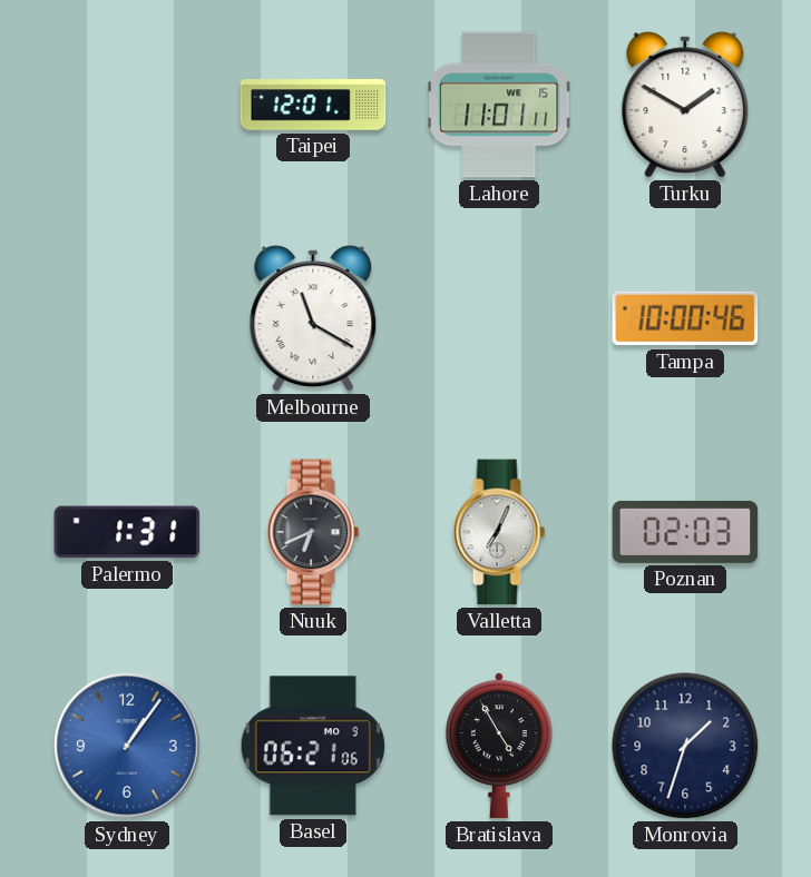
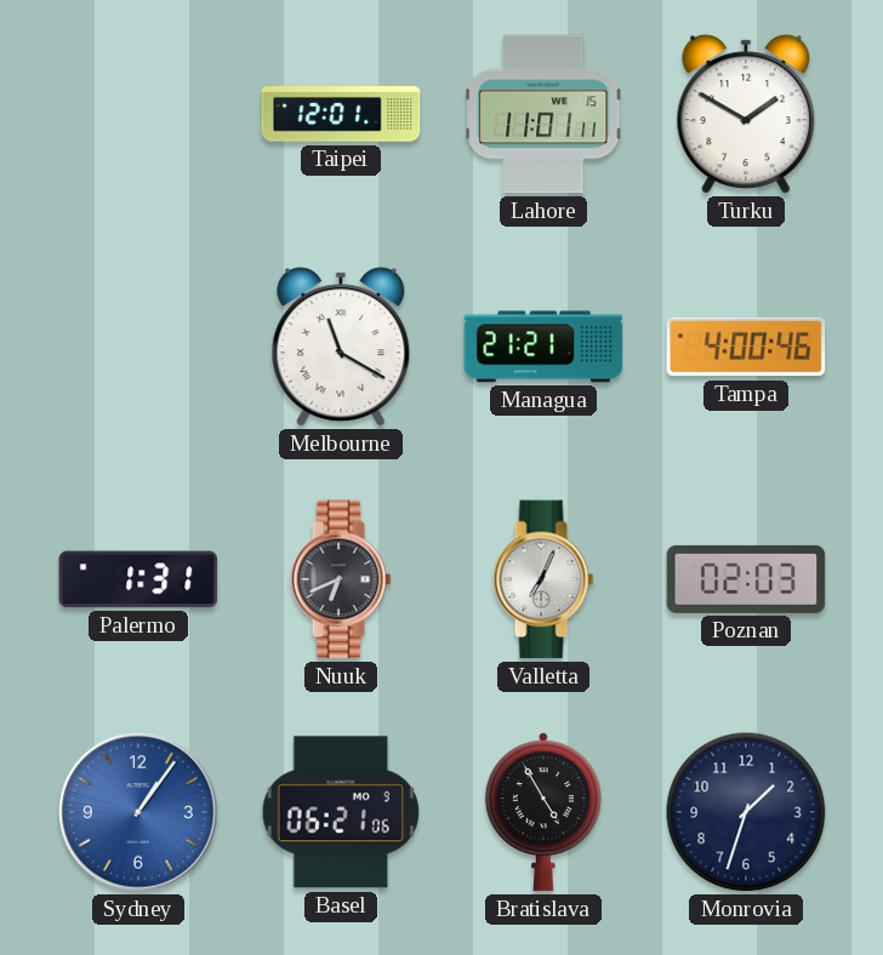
Managua: none -> 21:21
Tampa: 10:00 -> 4:00
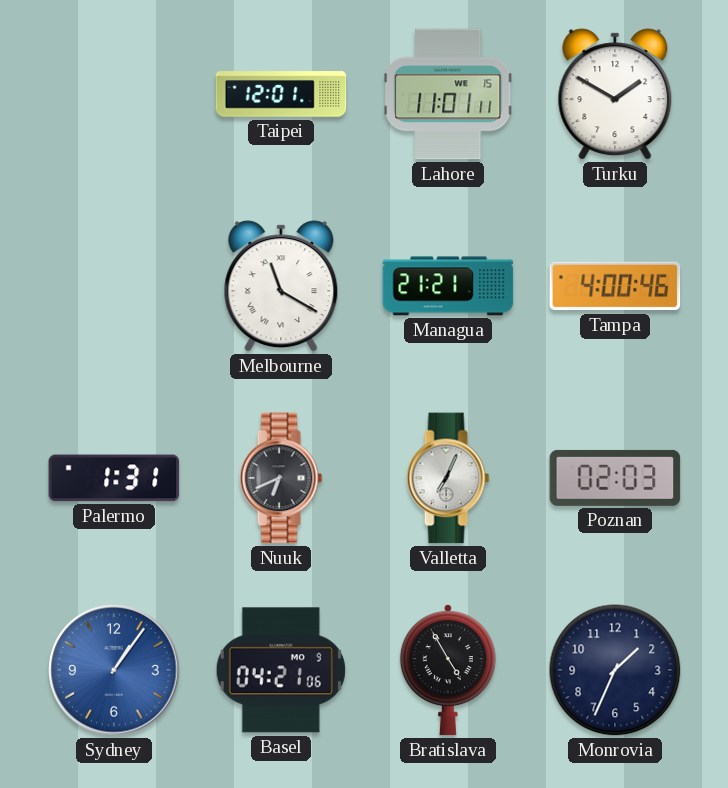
Basel: 06:21 -> 04:21
Monrovia: 1:33 -> 1:34
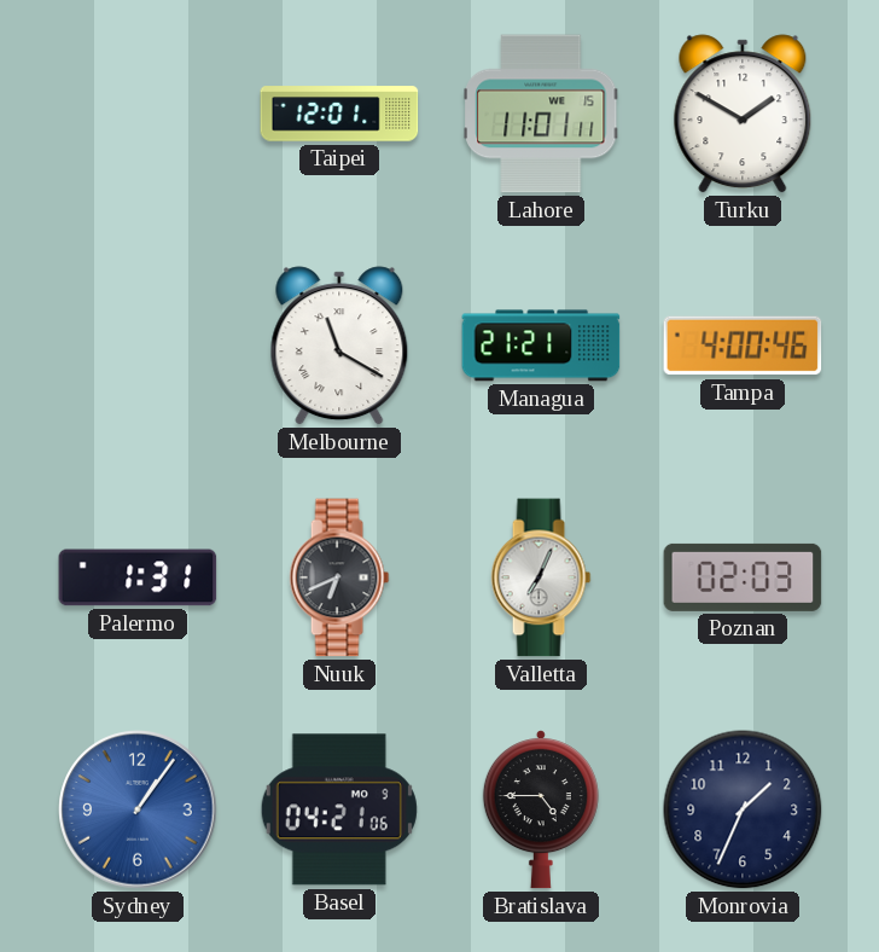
Bratislava: 4:55 -> 4:45
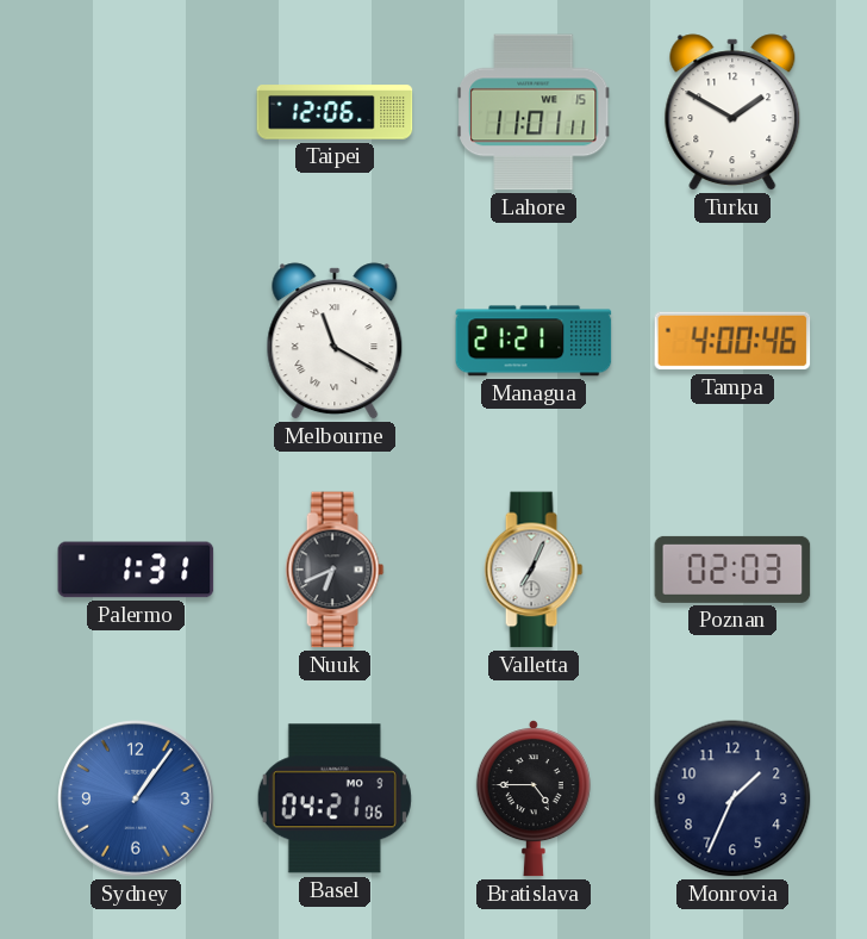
Taipei: 12:01 -> 12:06
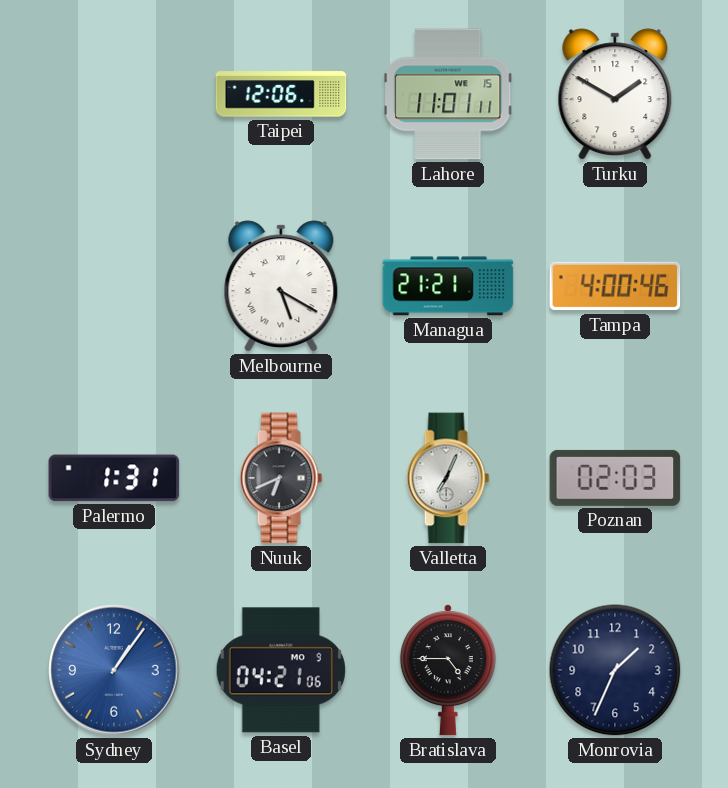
Melbourne: 11:20 -> 5:20
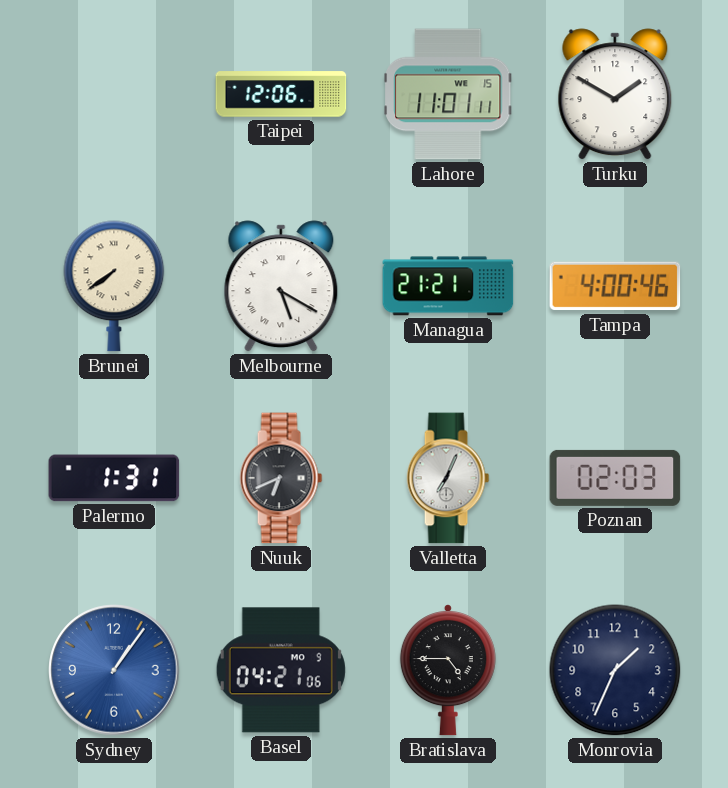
Brunei: none -> 7:39
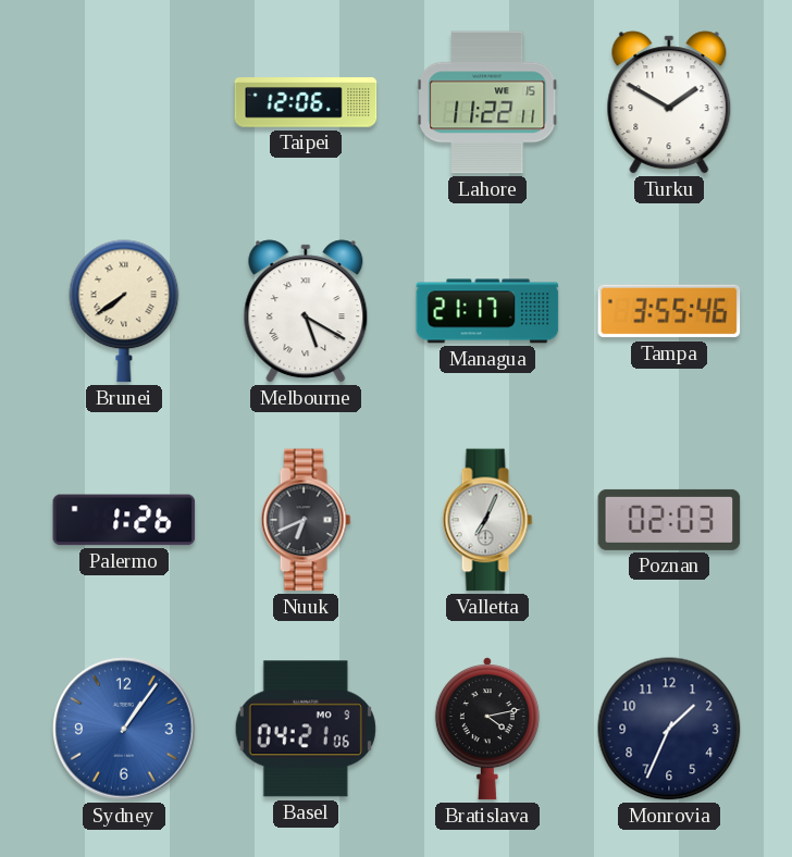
Lahore: 11:01 -> 11:22
Managua: 21:21 -> 21:17
Tampa: 4:00 -> 3:55
Palermo: 1:31 -> 1:26
Bratislava: 4:45 -> 4:13
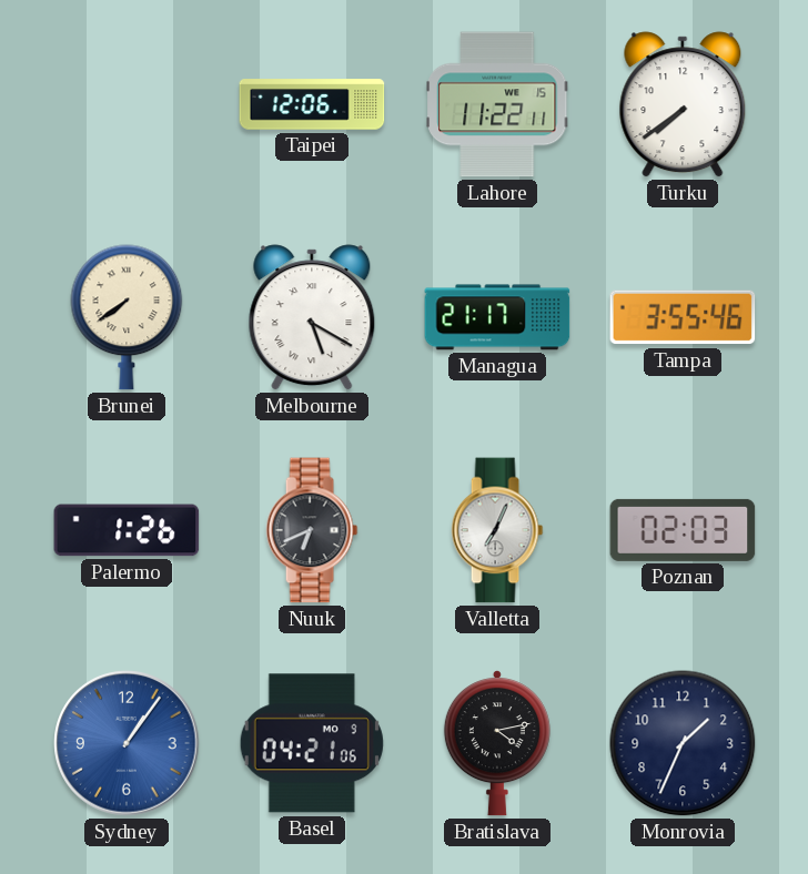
Turku: 1:50 -> 7:39
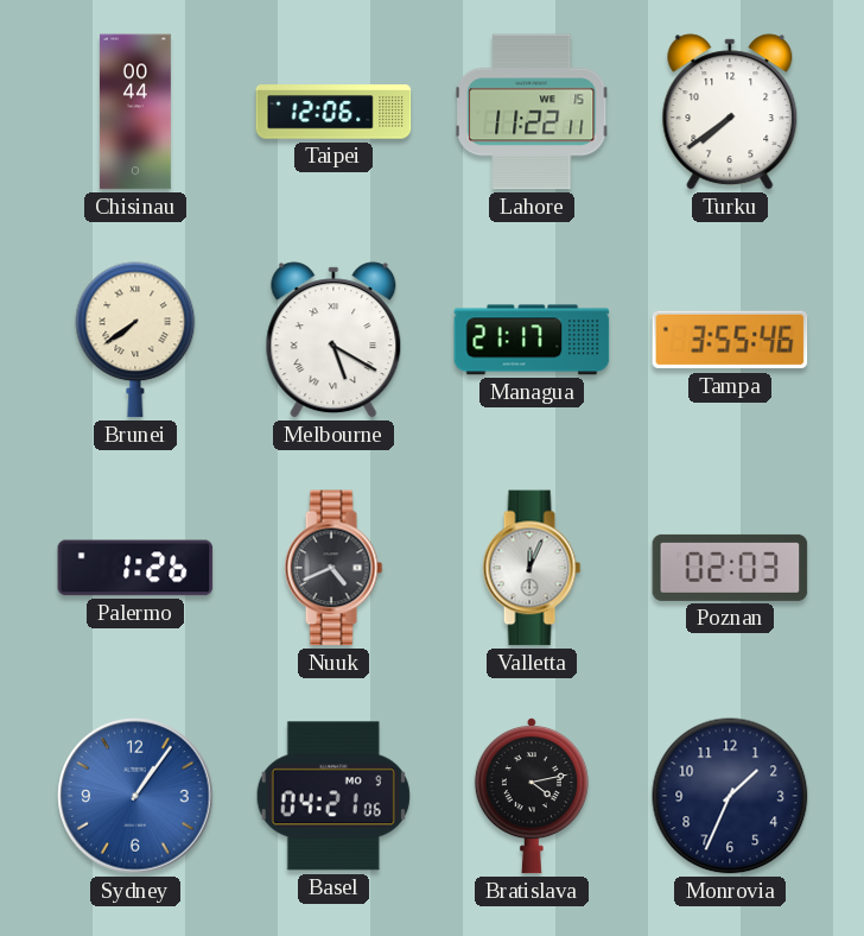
Chisinau: none -> 00:44
Nuuk: 6:41 -> 4:41
Valletta: 7:04 -> 12:04
